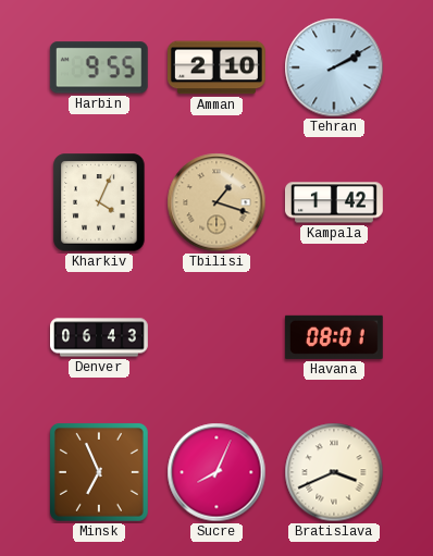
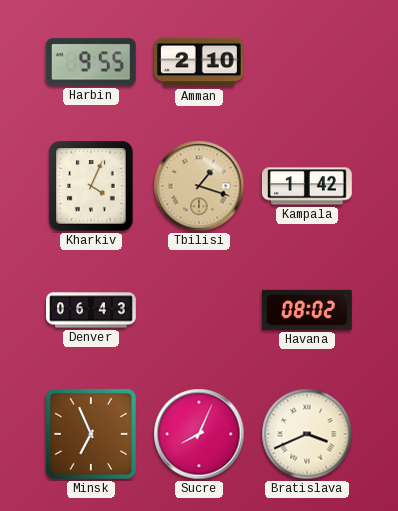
Tehran: 2:10 -> none
Havana: 08:01 -> 08:02
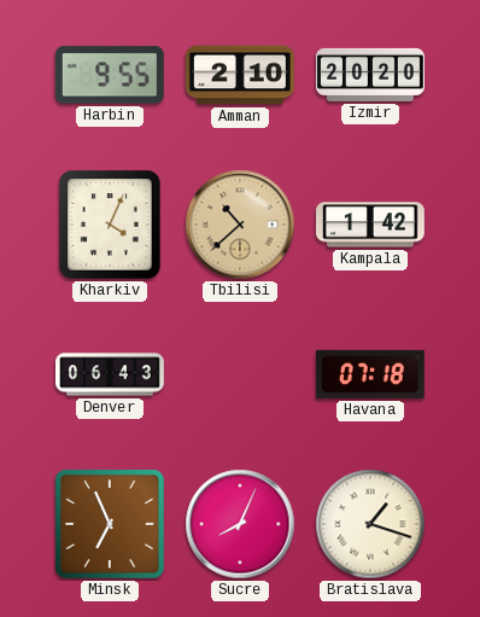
Izmir: none -> 20:20
Tbilisi: 1:18 -> 10:38
Havana: 08:02 -> 07:18
Bratislava: 3:41 -> 1:18
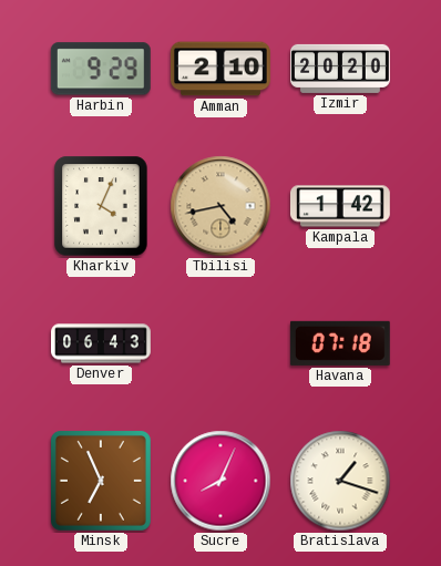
Harbin: 9:55 -> 9:29
Tbilisi: 10:38 -> 4:43
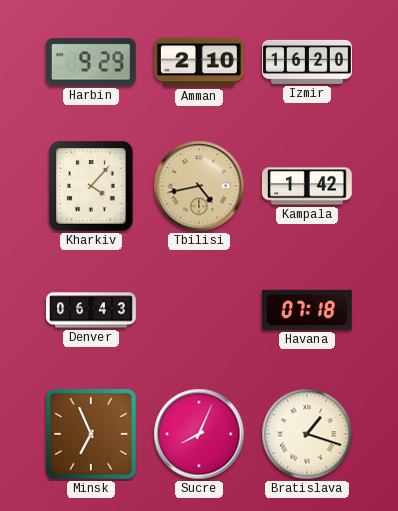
Izmir: 20:20 -> 16:20
Kharkiv: 4:04 -> 4:07
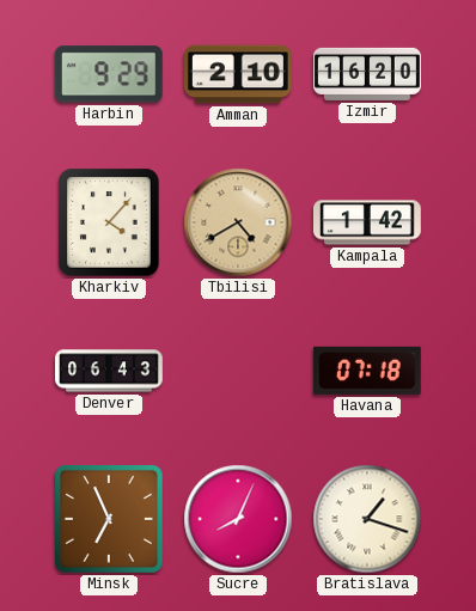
Tbilisi: 4:43 -> 4:40
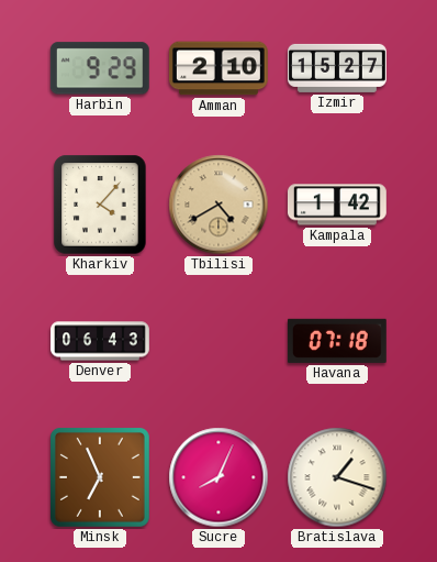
Izmir: 16:20 -> 15:27
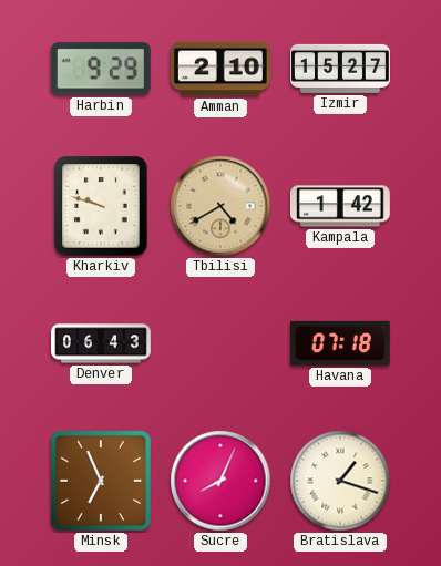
Kharkiv: 4:07 -> 9:48
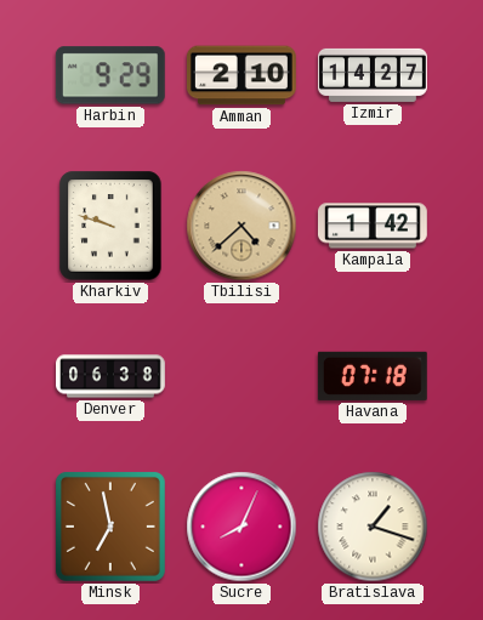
Izmir: 15:27 -> 14:27
Tbilisi: 4:40 -> 4:38
Denver: 06:43 -> 06:38
Minsk: 6:56 -> 6:58
